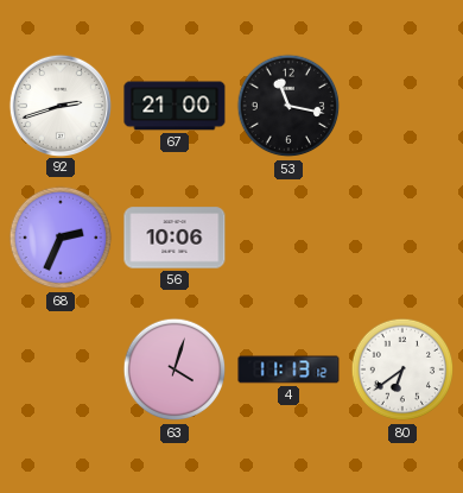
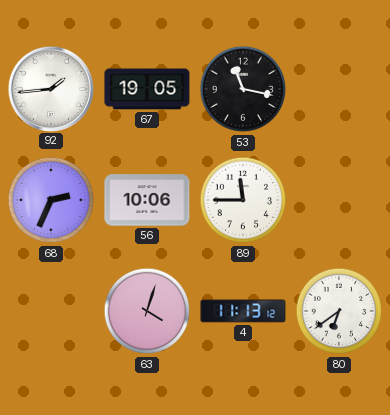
92: 2:42 -> 1:44
67: 21:00 -> 19:05
89: none -> 11:45
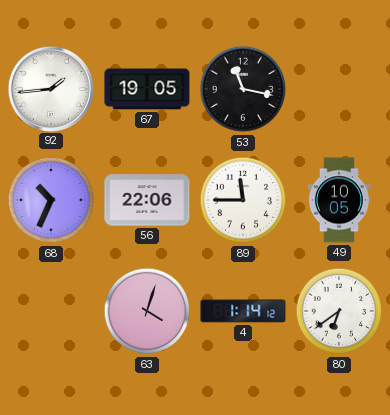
68: 2:34 -> 10:34
56: 10:06 -> 22:06
49: none -> 10:05
4: 11:13 -> 1:14
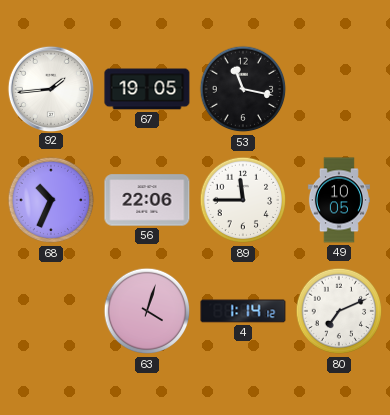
80: 6:39 -> 7:11
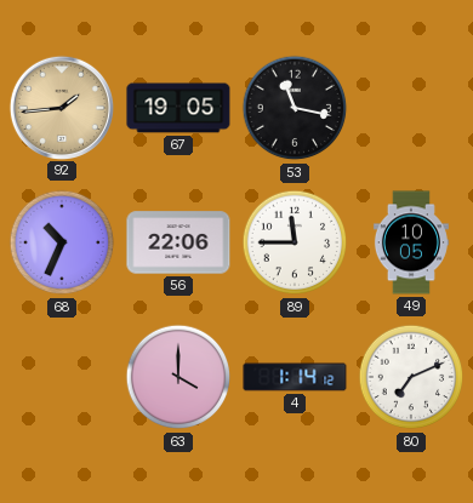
92 dial: white -> champagne
63: 4:03 -> 4:00
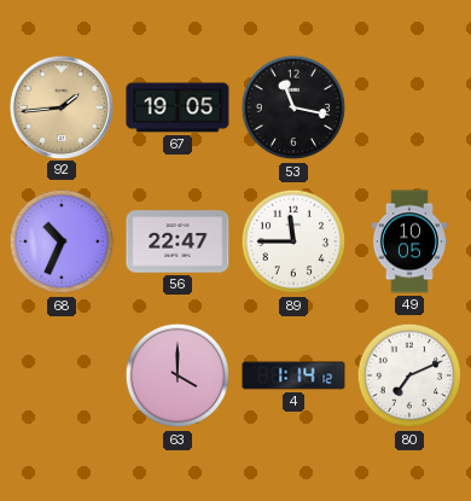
56: 22:06 -> 22:47
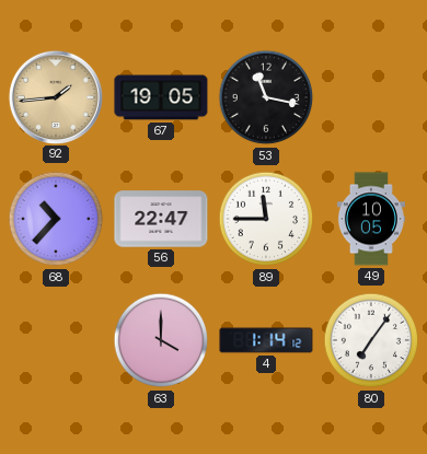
68: 10:34 -> 10:37
80: 7:11 -> 7:06
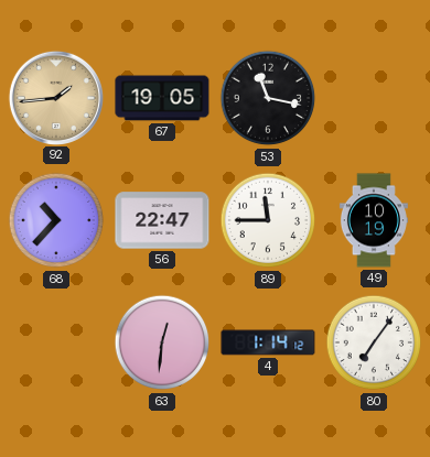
49: 10:05 -> 10:19
63: 4:00 -> 12:31
